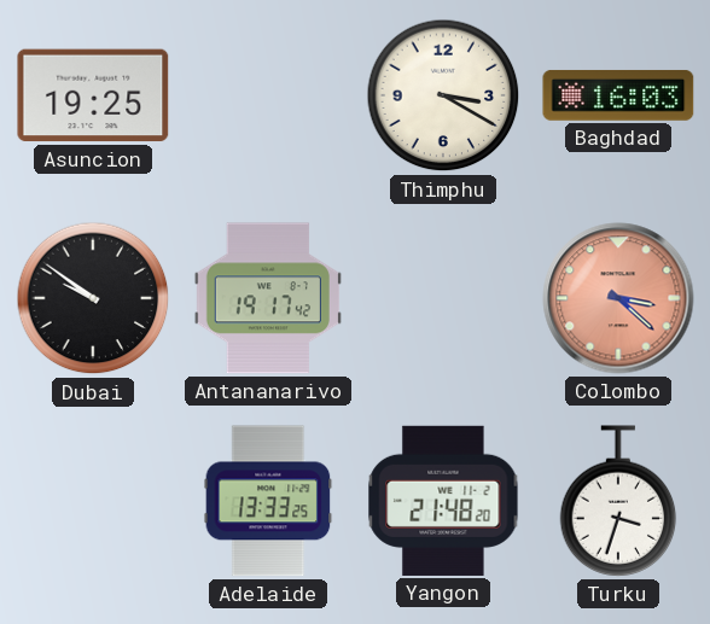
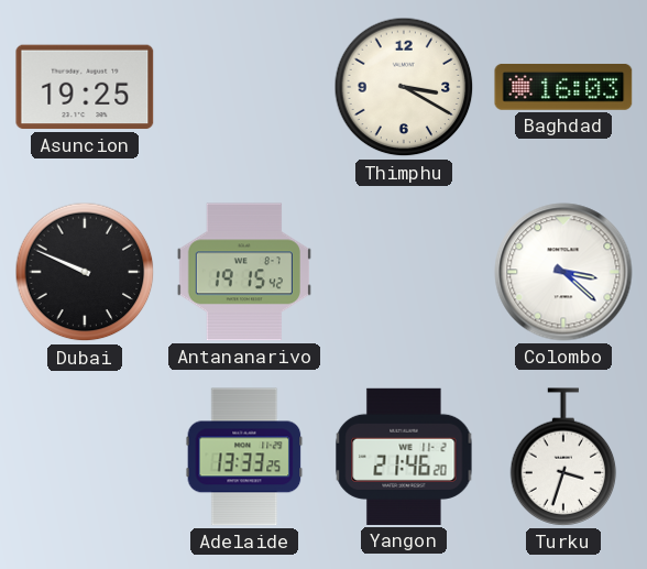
Dubai: 9:51 -> 9:49
Antananarivo: 19:17 -> 19:15
Colombo dial: salmon -> white
Yangon: 21:48 -> 21:46
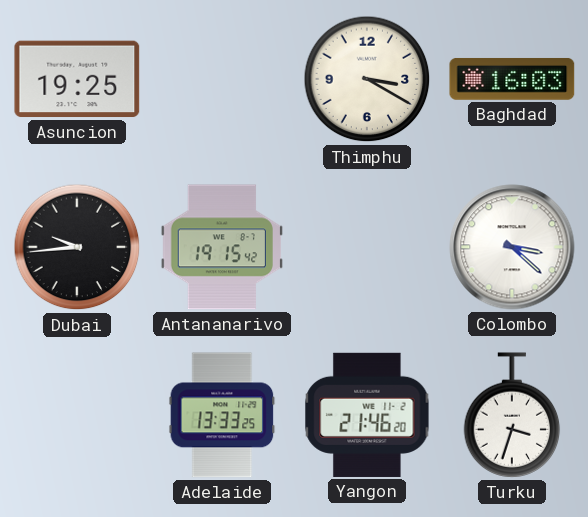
Dubai: 9:49 -> 9:44
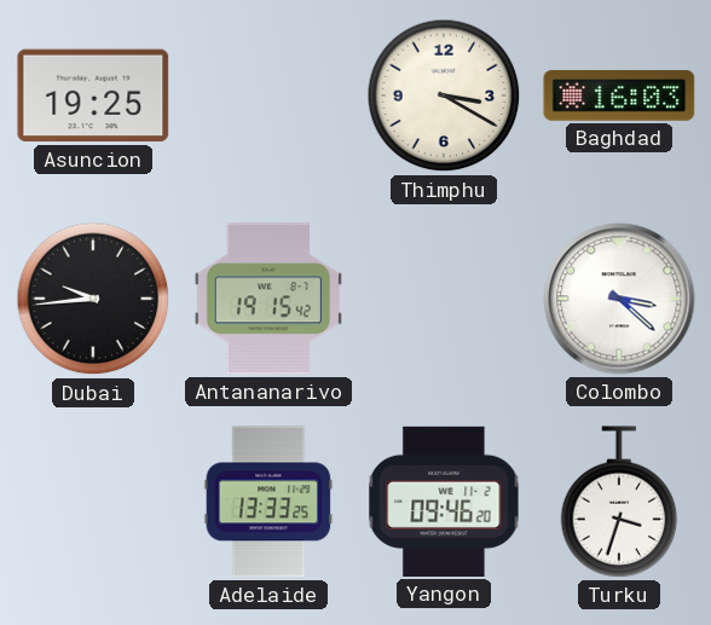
Yangon: 21:46 -> 09:46
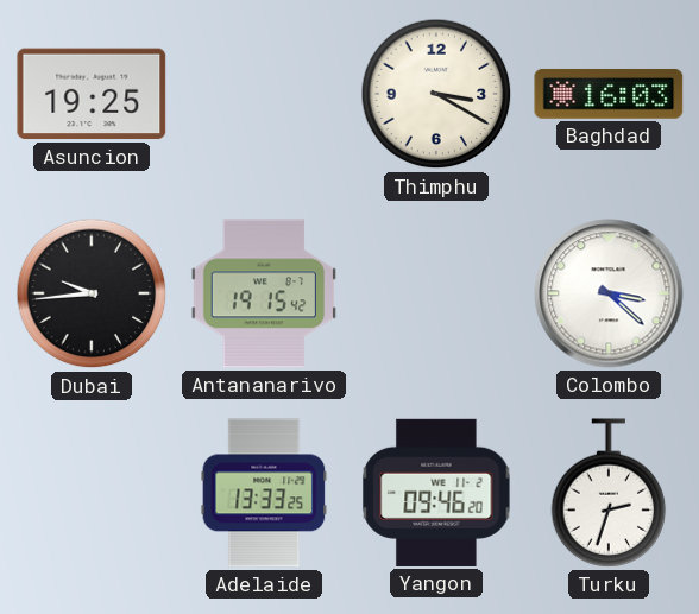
Turku: 3:33 -> 2:33
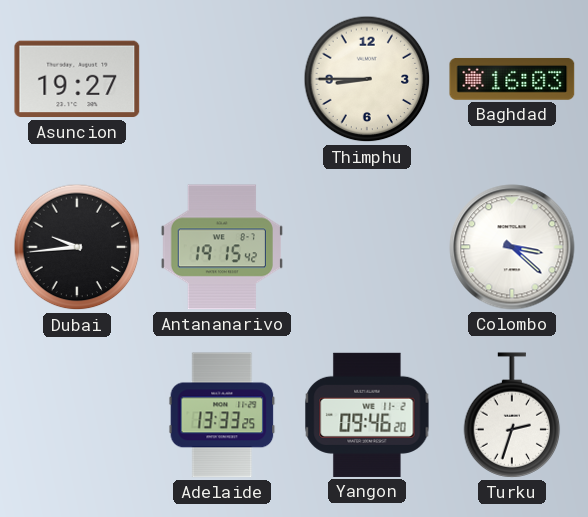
Asuncion: 19:25 -> 19:27
Thimphu: 3:20 -> 8:45
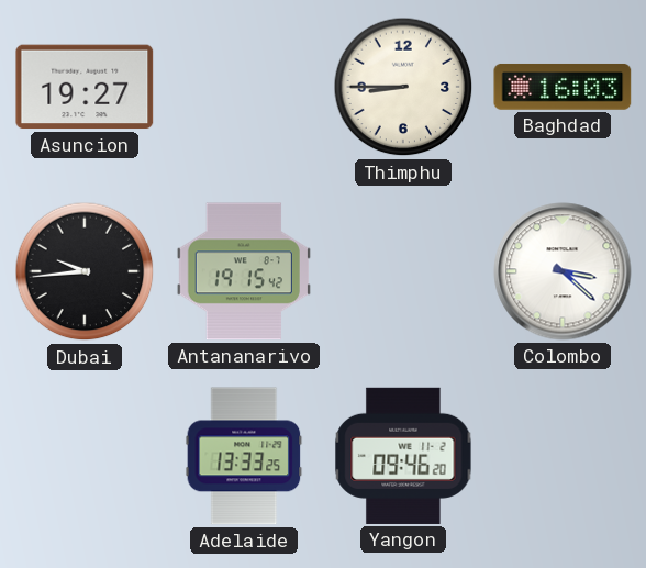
Turku: 2:33 -> none
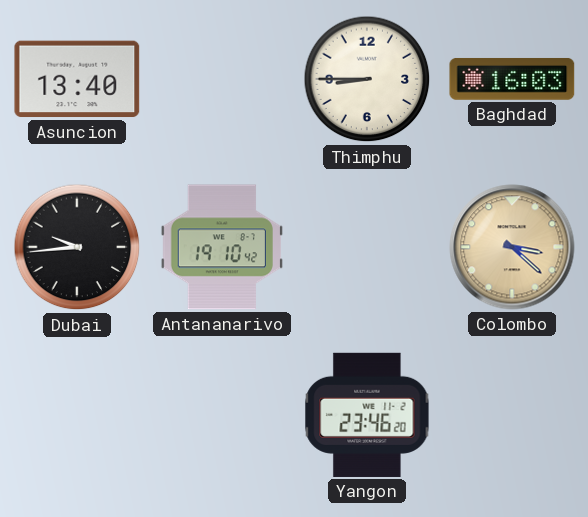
Asuncion: 19:27 -> 13:40
Antananarivo: 19:15 -> 19:10
Colombo dial: white -> champagne
Adelaide: 13:33 -> none
Yangon: 09:46 -> 23:46
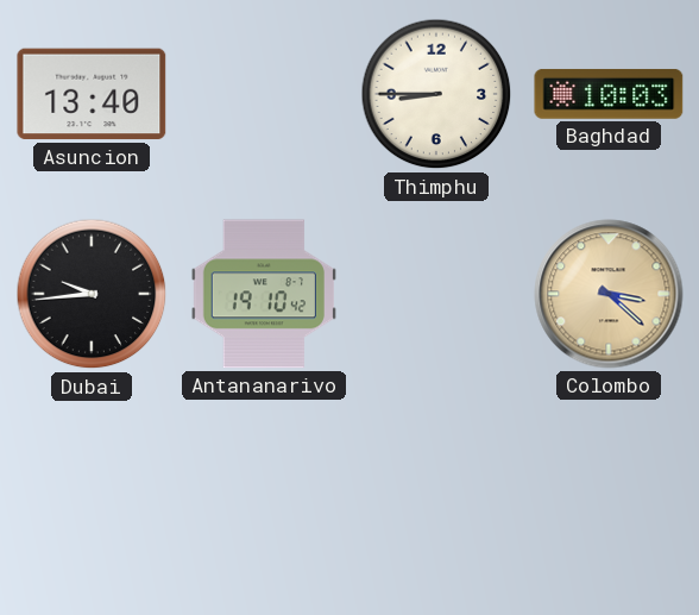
Baghdad: 16:03 -> 10:03
Yangon: 23:46 -> none
